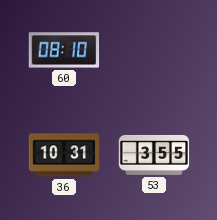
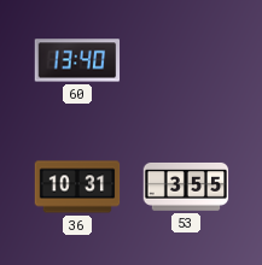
60: 08:10 -> 13:40
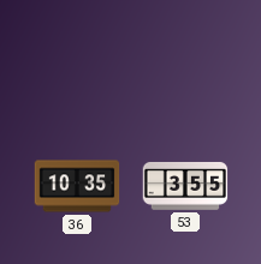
60: 13:40 -> none
36: 10:31 -> 10:35
